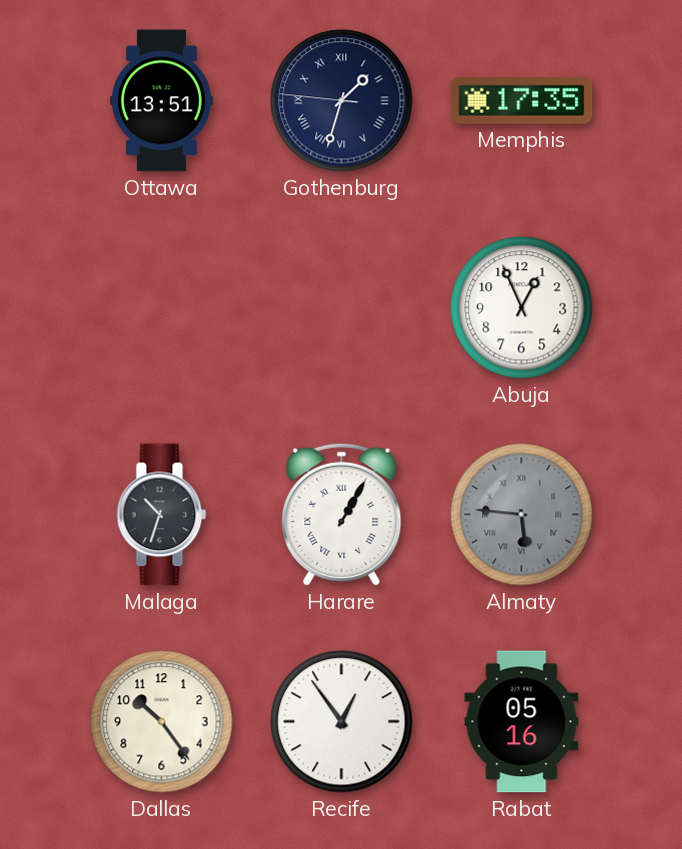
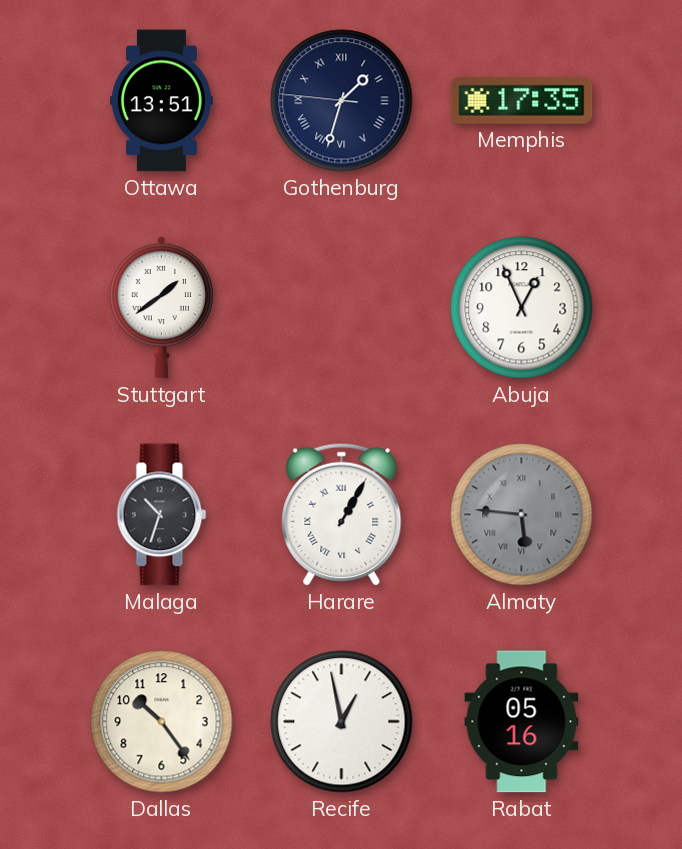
Stuttgart: none -> 1:39
Recife: 12:54 -> 12:58
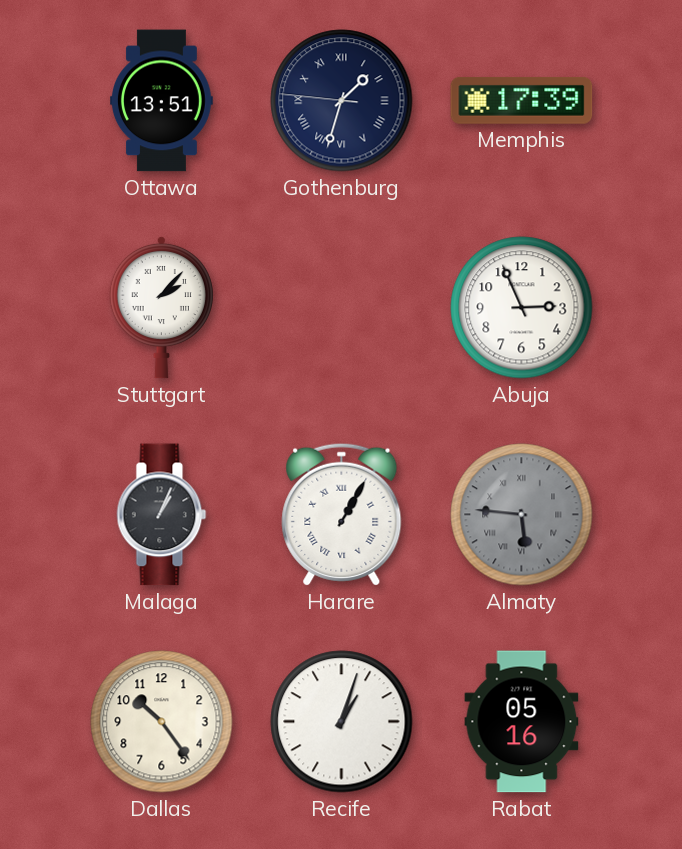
Memphis: 17:35 -> 17:39
Stuttgart: 1:39 -> 2:07
Abuja: 12:56 -> 2:56
Malaga: 10:33 -> 1:04
Recife: 12:58 -> 1:03
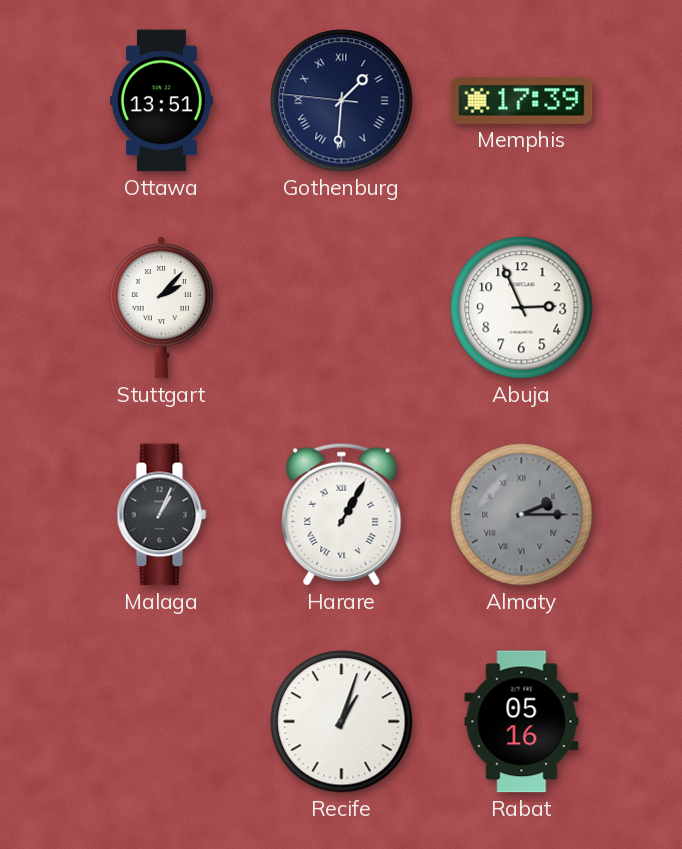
Gothenburg: 1:32 -> 1:30
Almaty: 5:46 -> 2:15
Dallas: 10:24 -> none
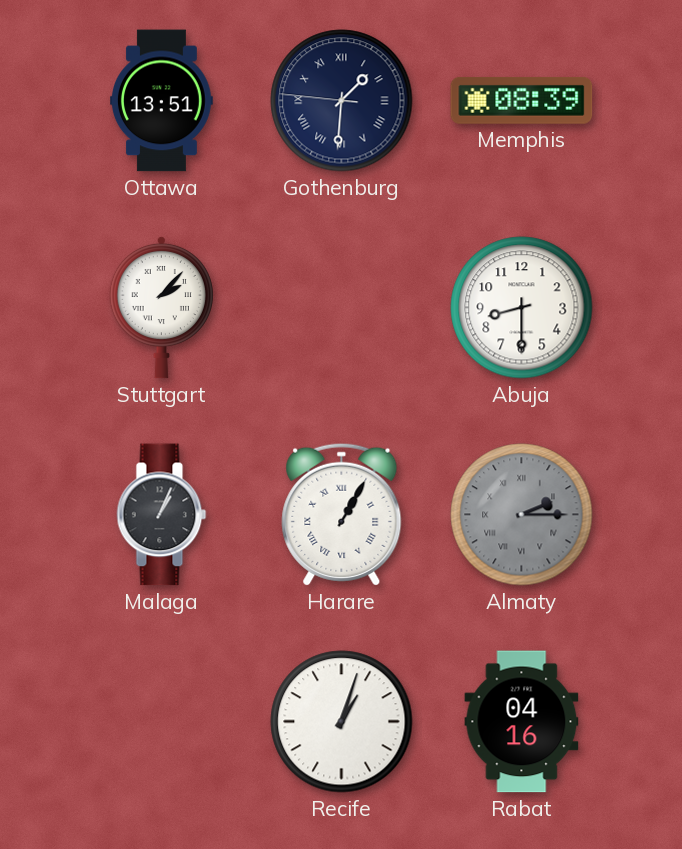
Memphis: 17:39 -> 08:39
Abuja: 2:56 -> 8:30
Rabat: 05:16 -> 04:16
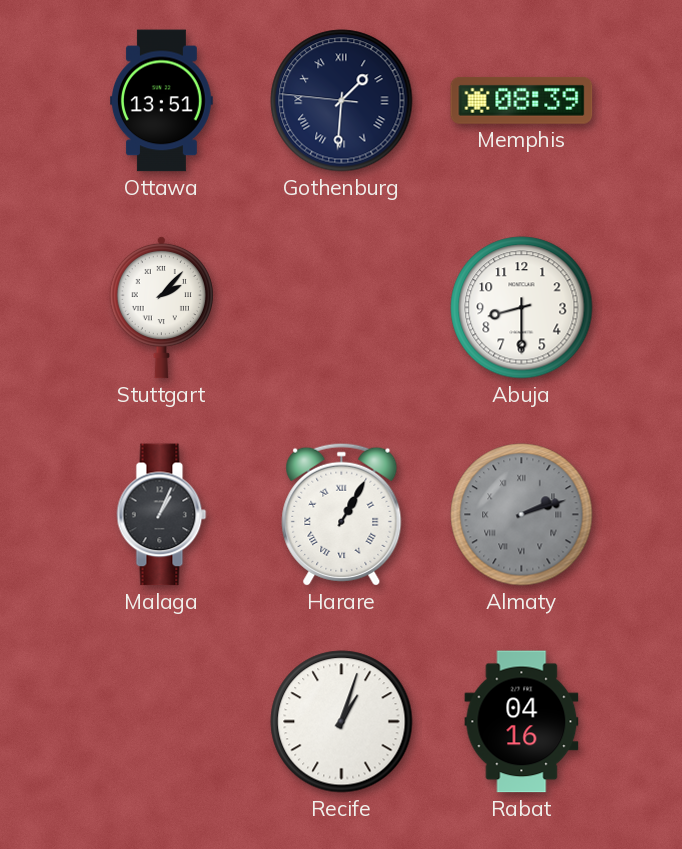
Almaty: 2:15 -> 2:12
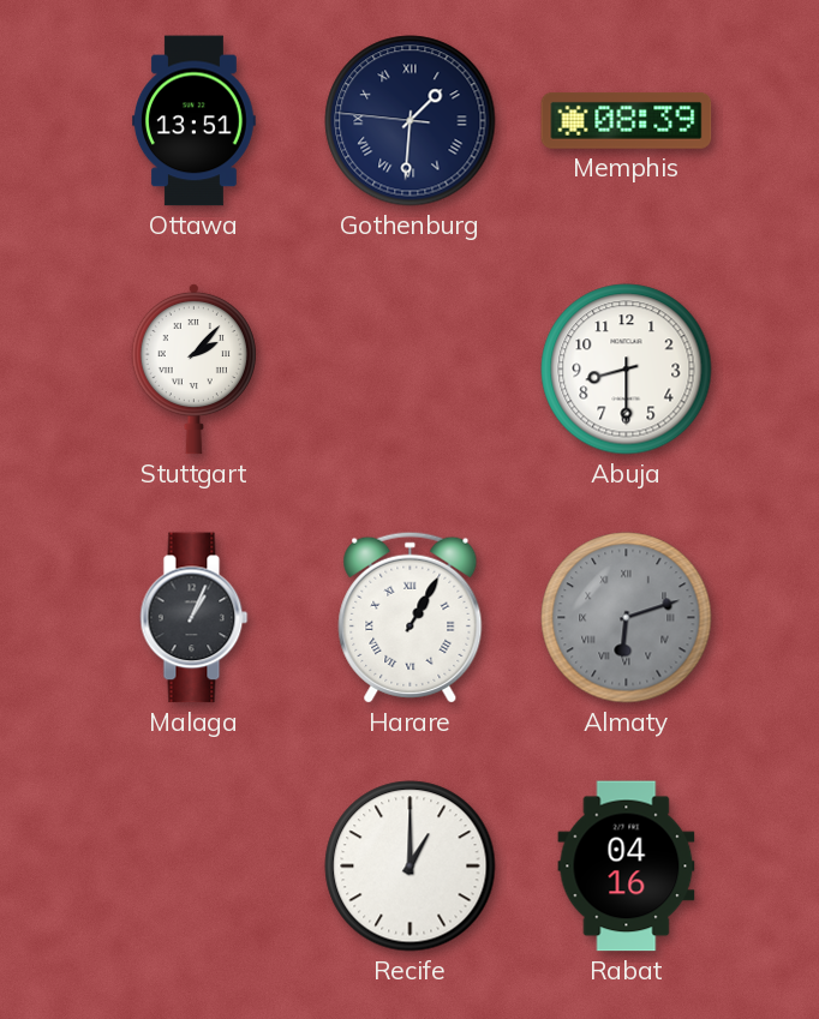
Almaty: 2:12 -> 6:12
Recife: 1:03 -> 1:00
